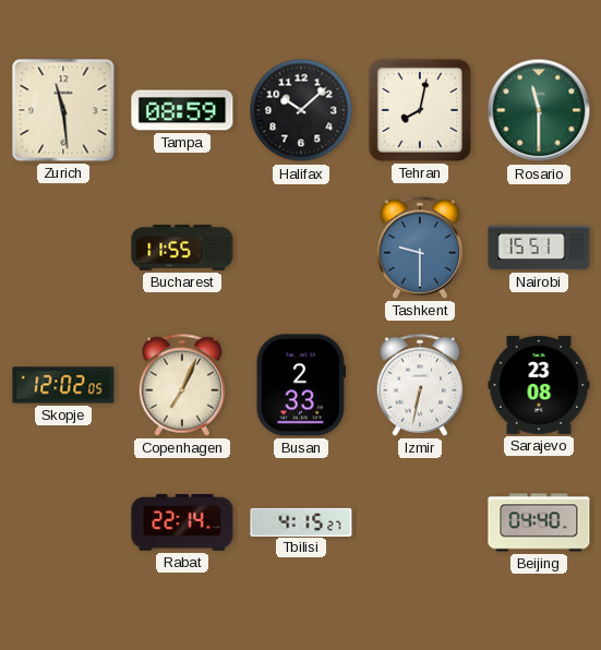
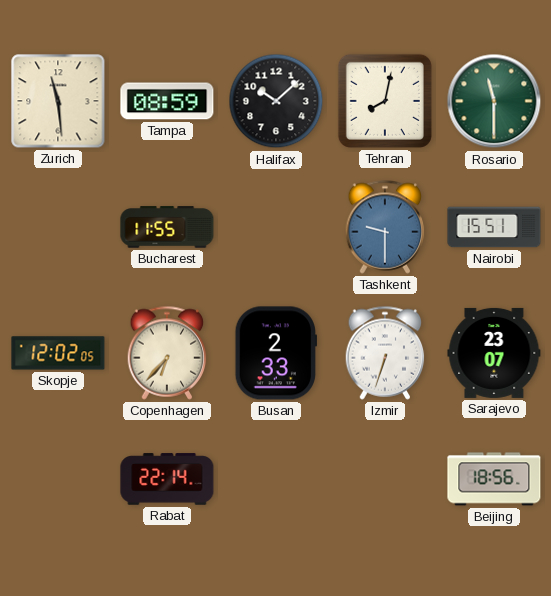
Copenhagen: 7:04 -> 6:37
Izmir: 6:32 -> 6:33
Sarajevo: 23:08 -> 23:07
Tbilisi: 4:15 -> none
Beijing: 04:40 -> 18:56
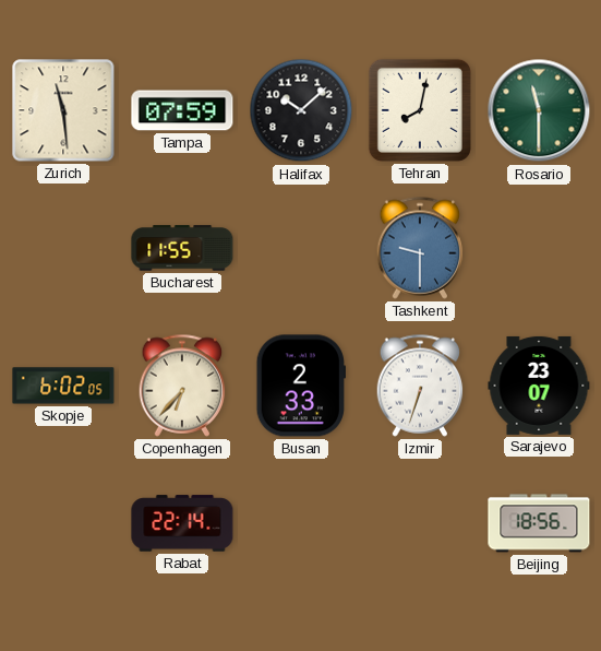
Tampa: 08:59 -> 07:59
Nairobi: 15:51 -> none
Skopje: 12:02 -> 6:02
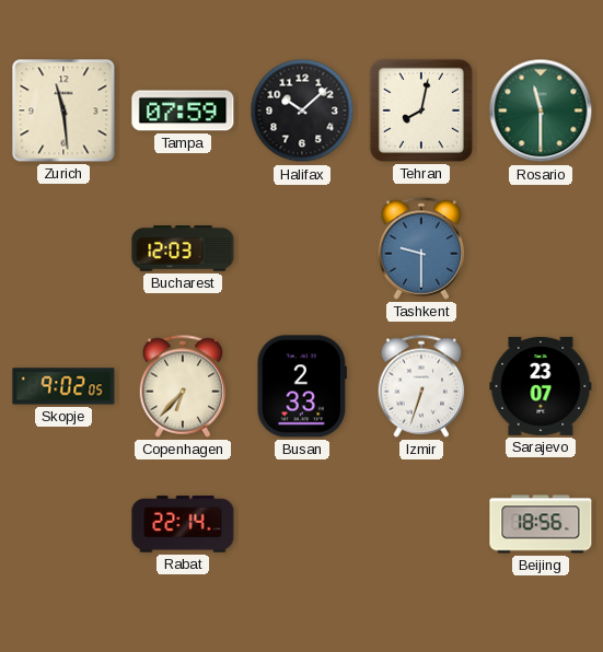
Bucharest: 11:55 -> 12:03
Skopje: 6:02 -> 9:02
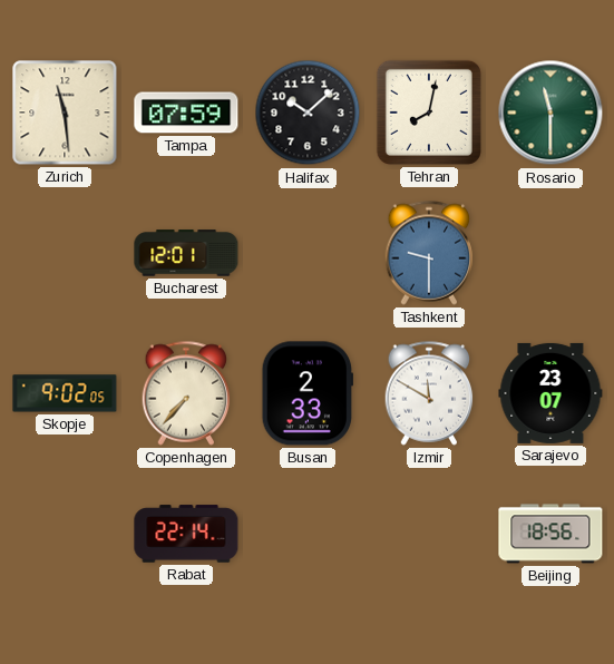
Bucharest: 12:03 -> 12:01
Copenhagen: 6:37 -> 7:37
Izmir: 6:33 -> 11:50
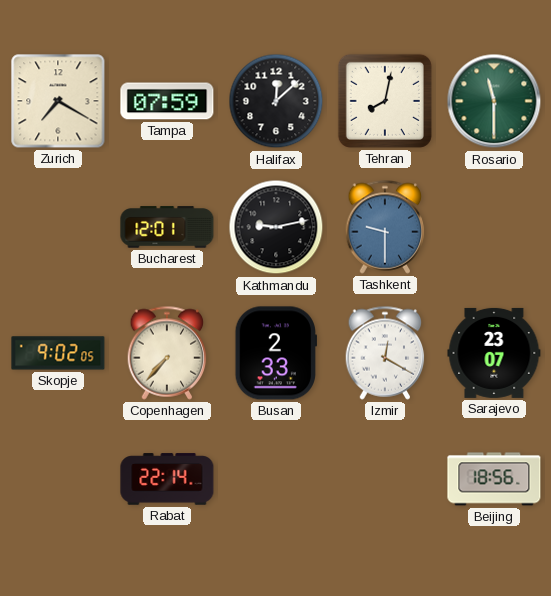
Zurich: 11:29 -> 7:20
Halifax: 10:08 -> 12:08
Kathmandu: none -> 9:13
Izmir: 11:50 -> 12:20
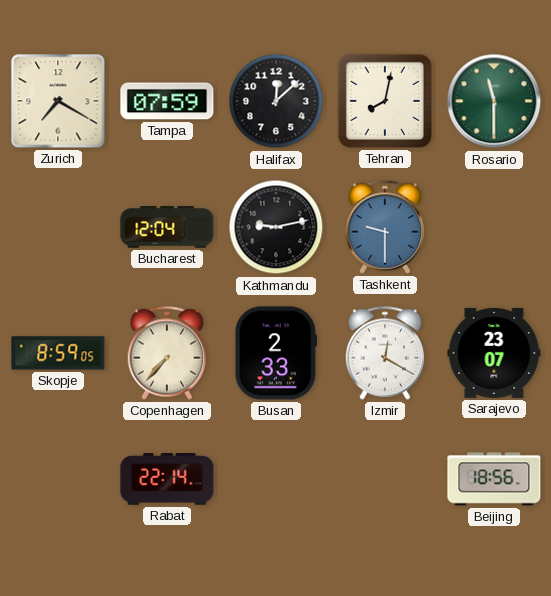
Bucharest: 12:01 -> 12:04
Skopje: 9:02 -> 8:59
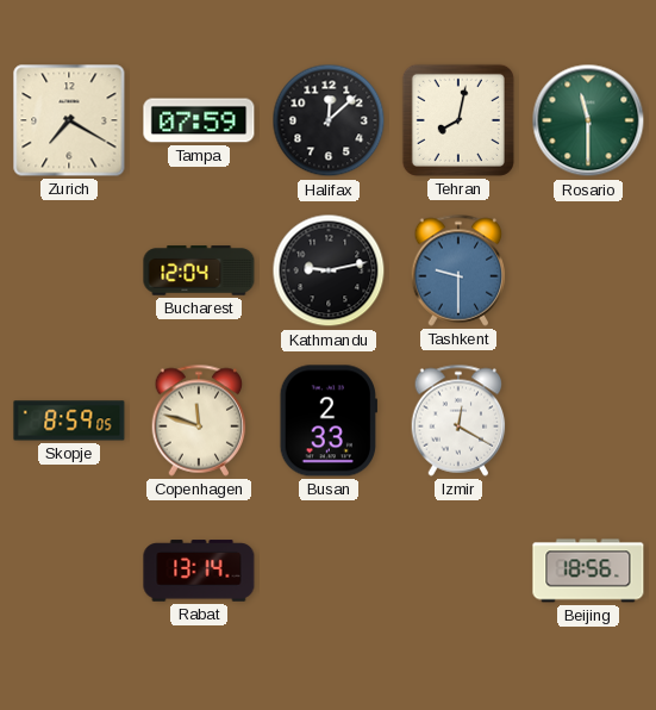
Copenhagen: 7:37 -> 11:48
Sarajevo: 23:07 -> none
Rabat: 22:14 -> 13:14
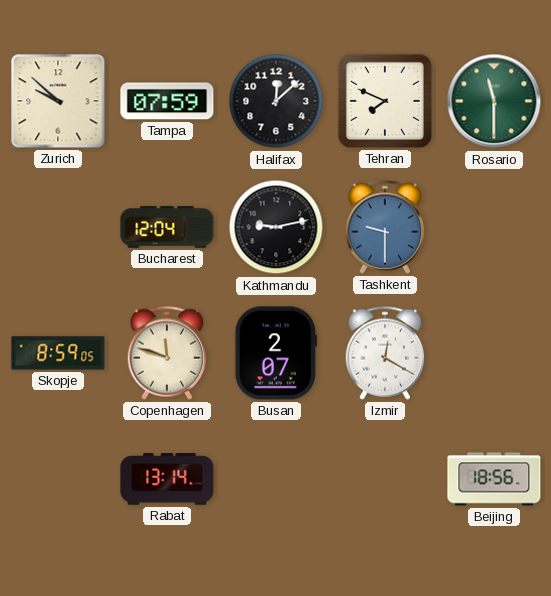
Zurich: 7:20 -> 9:52
Tehran: 8:02 -> 7:49
Busan: 2:33 -> 2:07
